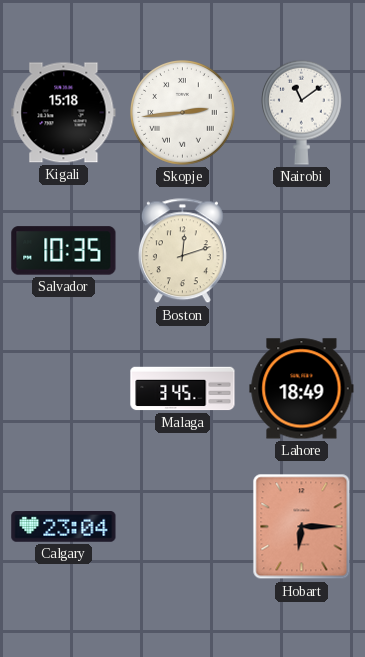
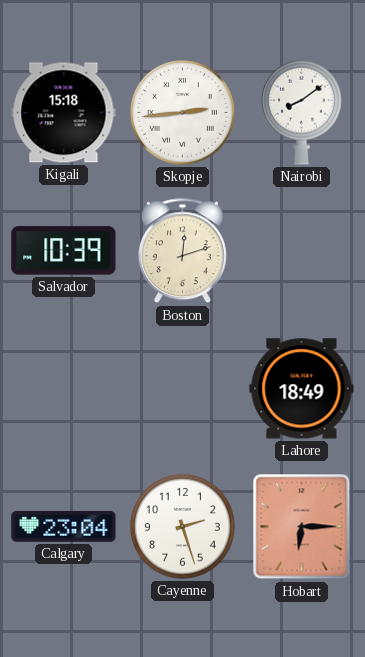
Nairobi: 11:09 -> 8:09
Salvador: 10:35 -> 10:39
Malaga: 3:45 -> none
Cayenne: none -> 2:27
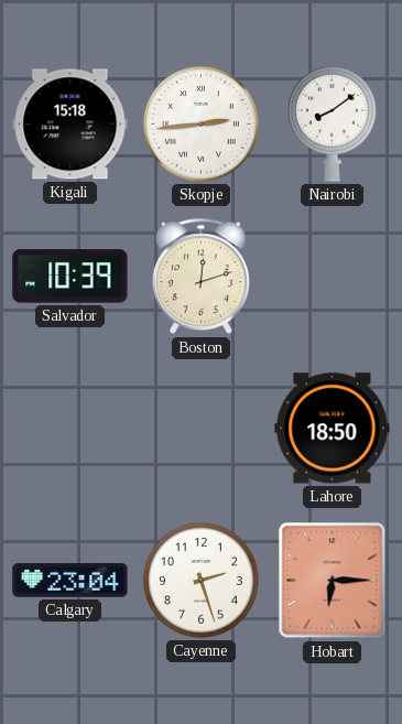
Lahore: 18:49 -> 18:50
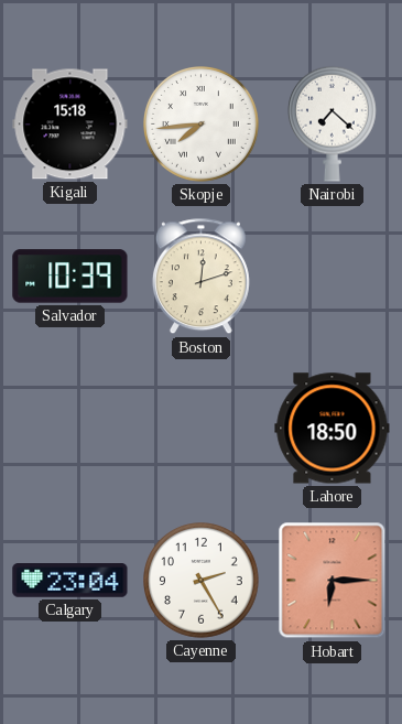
Skopje: 2:44 -> 7:44
Nairobi: 8:09 -> 7:22
Cayenne: 2:27 -> 2:25
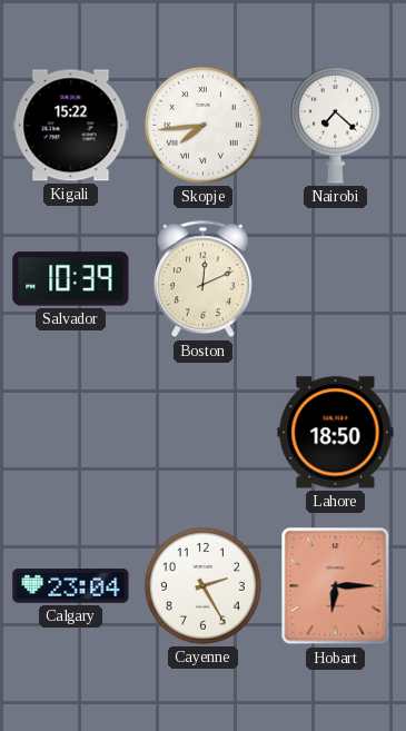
Kigali: 15:18 -> 15:22
Boston: 12:12 -> 12:11
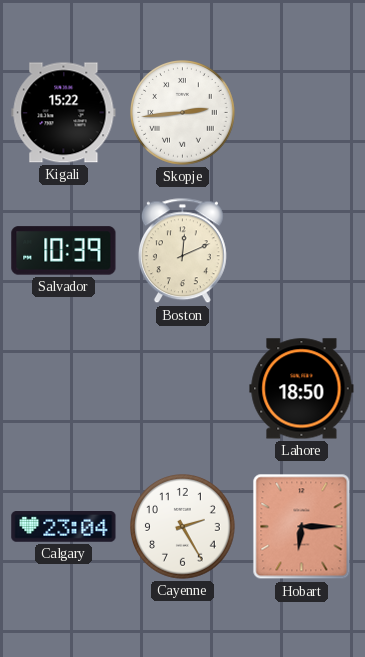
Skopje: 7:44 -> 2:44
Nairobi: 7:22 -> none
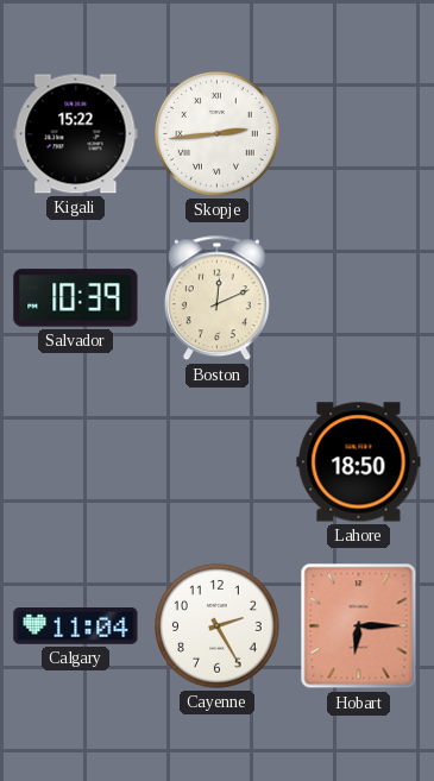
Calgary: 23:04 -> 11:04
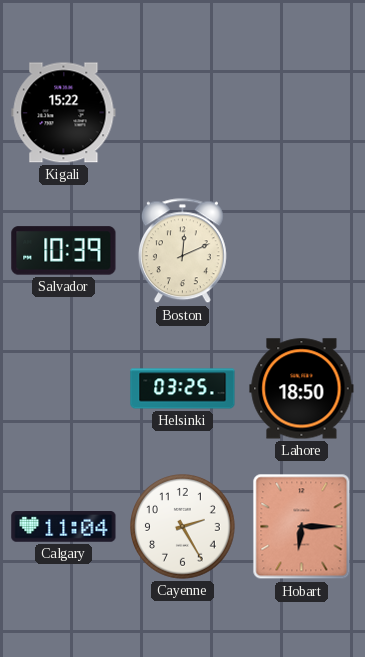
Skopje: 2:44 -> none
Helsinki: none -> 03:25
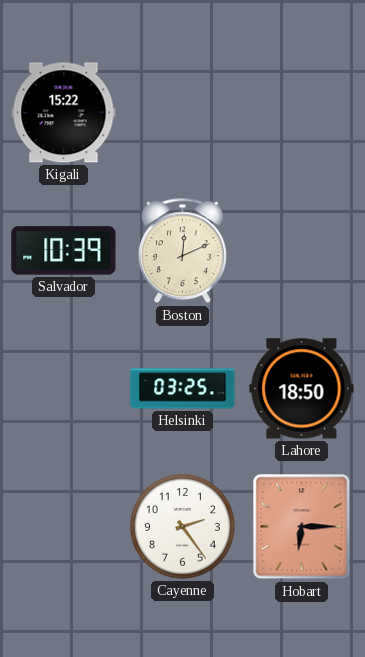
Calgary: 11:04 -> none
Cayenne: 2:25 -> 2:24
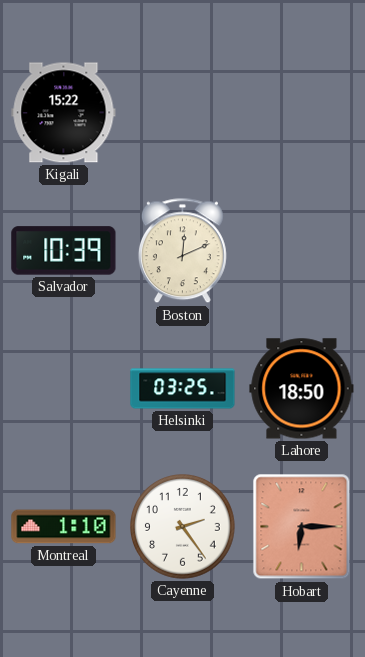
Montreal: none -> 1:10
